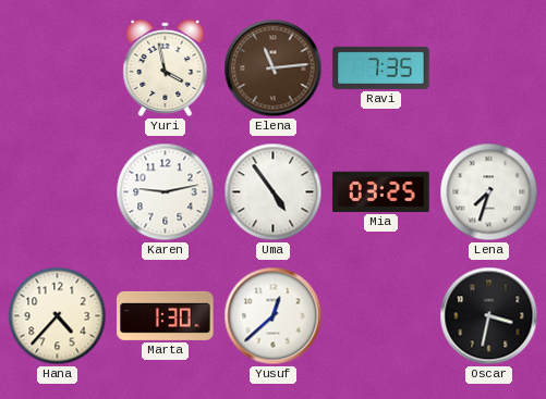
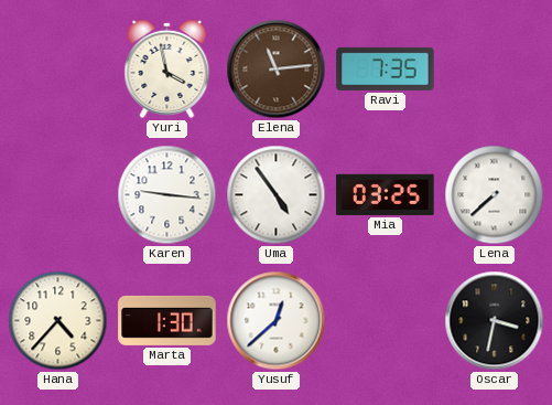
Karen: 9:13 -> 9:16
Lena: 7:33 -> 7:38
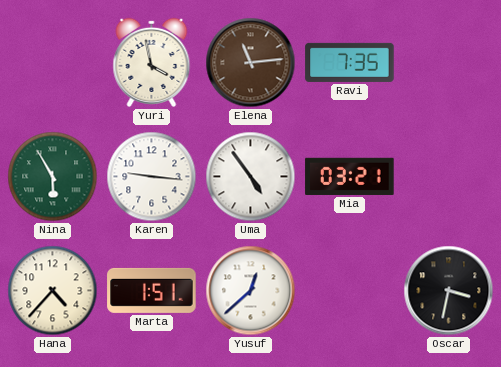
Nina: none -> 5:55
Mia: 03:25 -> 03:21
Lena: 7:38 -> none
Marta: 1:30 -> 1:51
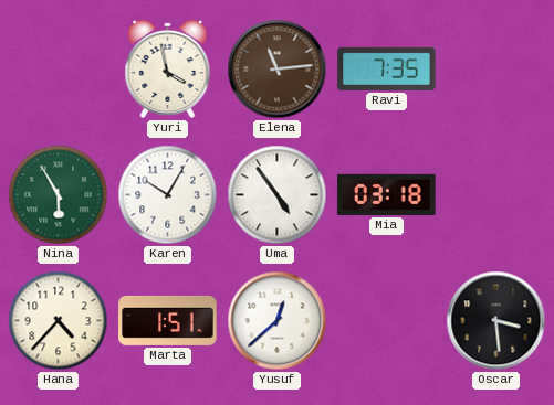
Karen: 9:16 -> 10:05
Mia: 03:21 -> 03:18
Oscar: 3:32 -> 3:29
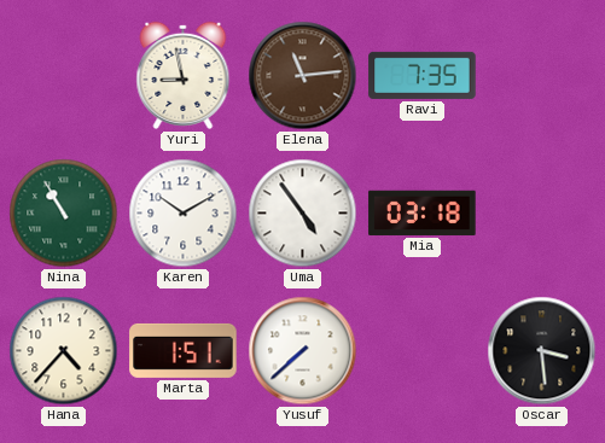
Yuri: 3:58 -> 8:58
Nina: 5:55 -> 10:55
Karen: 10:05 -> 10:10
Yusuf: 12:38 -> 7:38
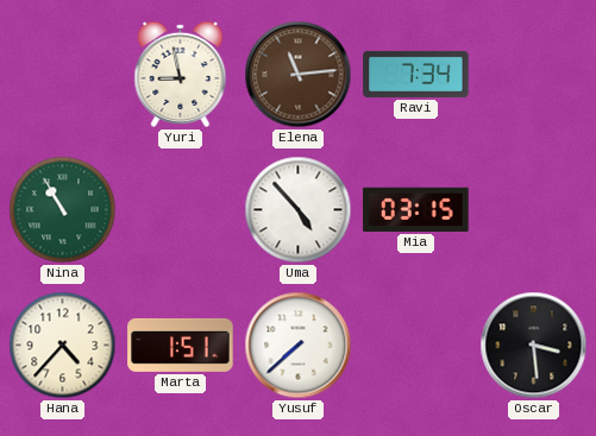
Ravi: 7:35 -> 7:34
Karen: 10:10 -> none
Uma: 4:54 -> 4:53
Mia: 03:18 -> 03:15
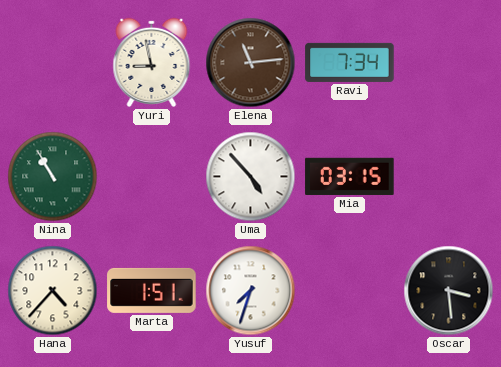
Yusuf: 7:38 -> 7:33
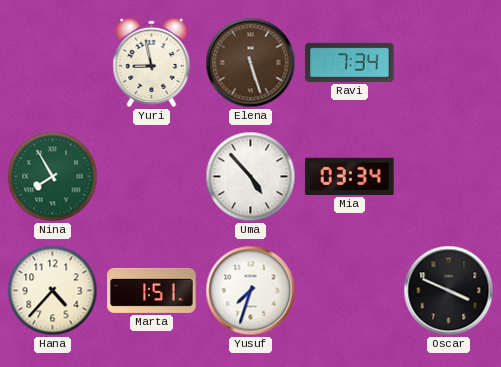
Elena: 11:14 -> 5:27
Nina: 10:55 -> 7:55
Mia: 03:15 -> 03:34
Oscar: 3:29 -> 3:49
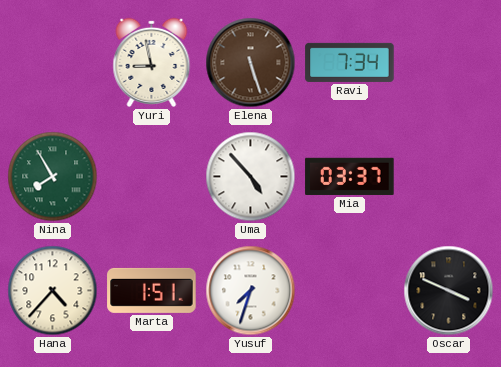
Mia: 03:34 -> 03:37
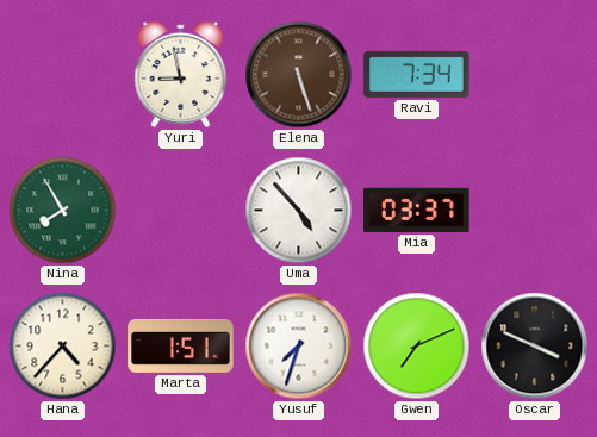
Gwen: none -> 7:11
